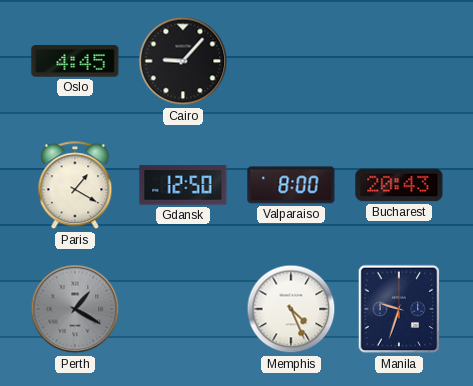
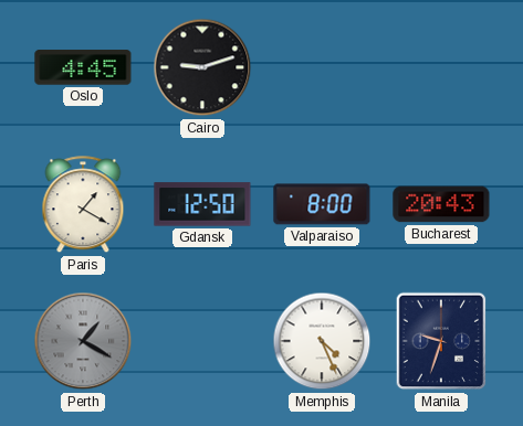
Cairo: 9:07 -> 9:12
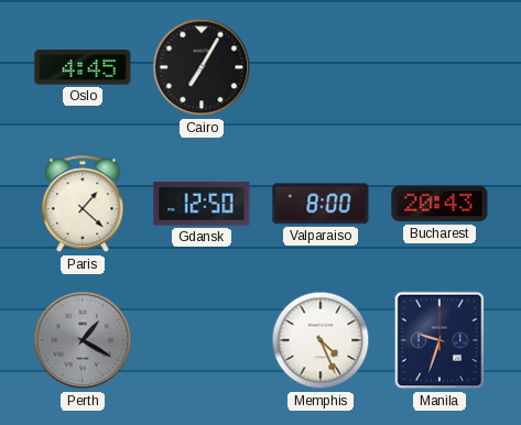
Cairo: 9:12 -> 7:05
Paris: 1:20 -> 1:22
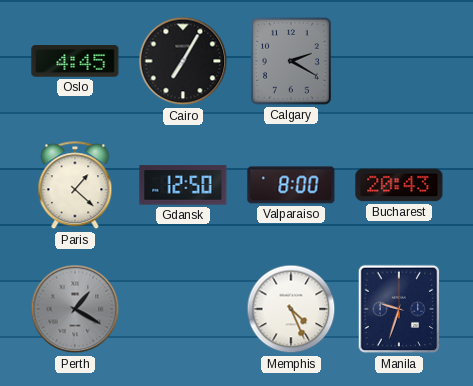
Calgary: none -> 2:20
